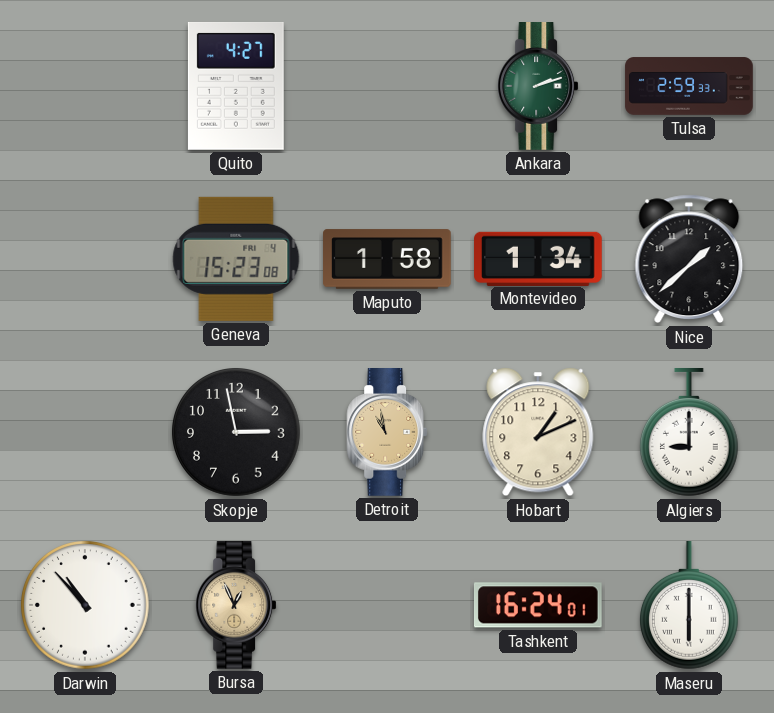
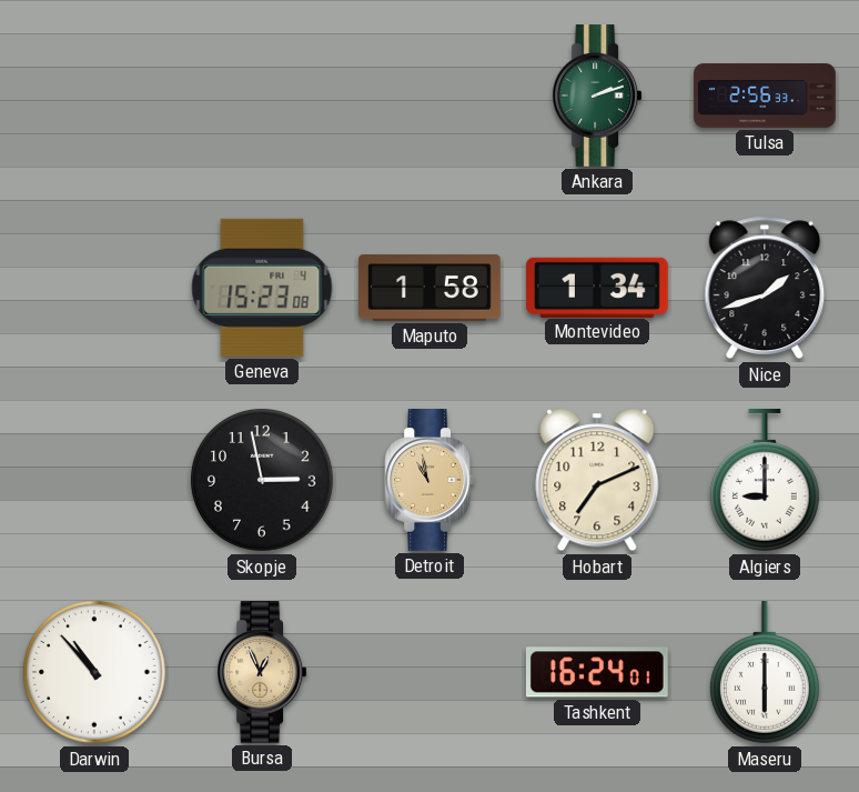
Quito: 4:27 -> none
Tulsa: 2:59 -> 2:56
Nice: 1:38 -> 1:42
Hobart: 1:11 -> 7:11
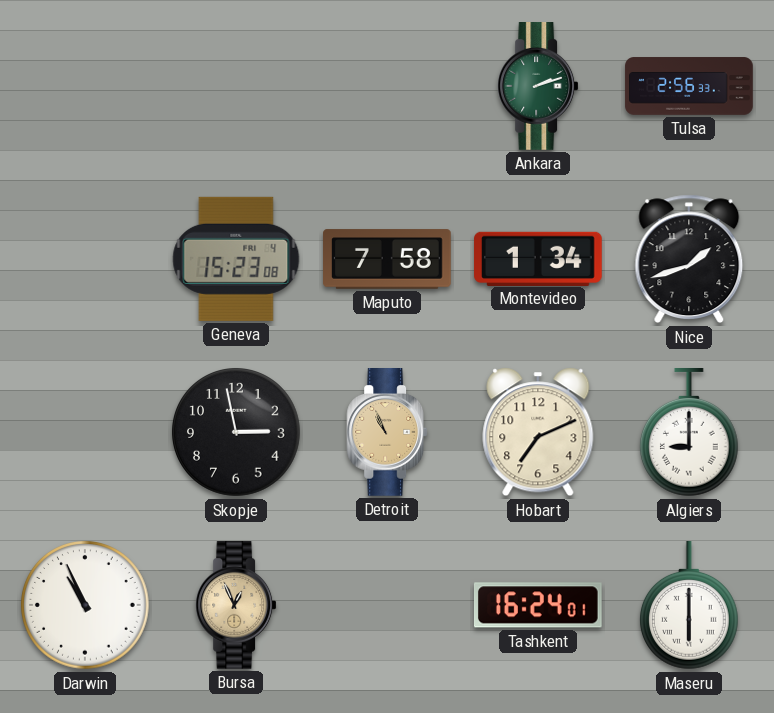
Maputo: 1:58 -> 7:58
Detroit: 10:58 -> 10:56
Darwin: 10:53 -> 10:56
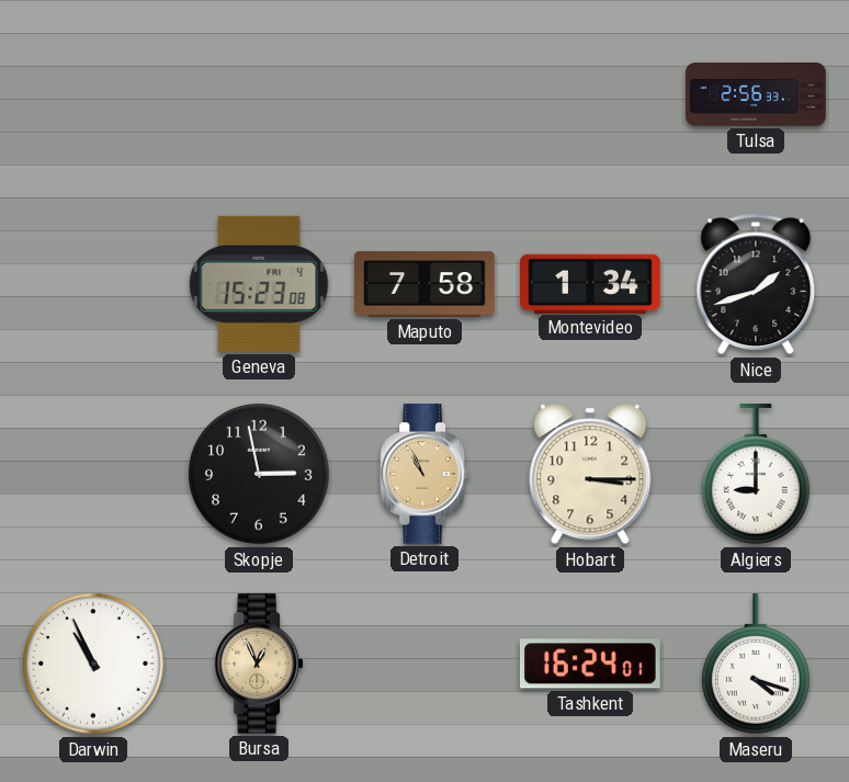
Ankara: 2:12 -> none
Hobart: 7:11 -> 3:15
Maseru: 6:00 -> 4:18
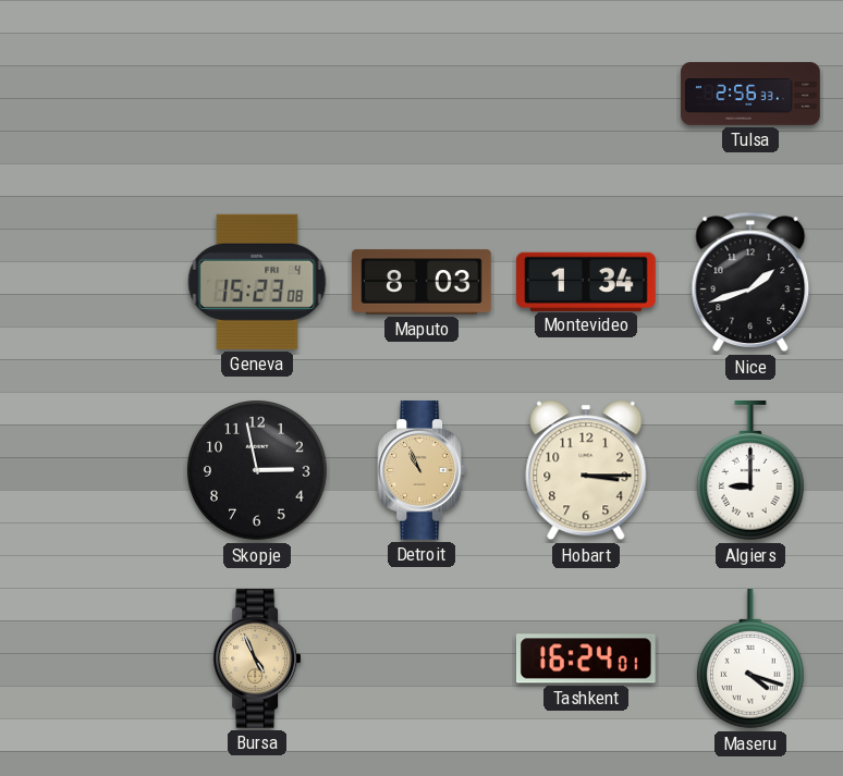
Maputo: 7:58 -> 8:03
Darwin: 10:56 -> none
Bursa: 12:56 -> 4:56
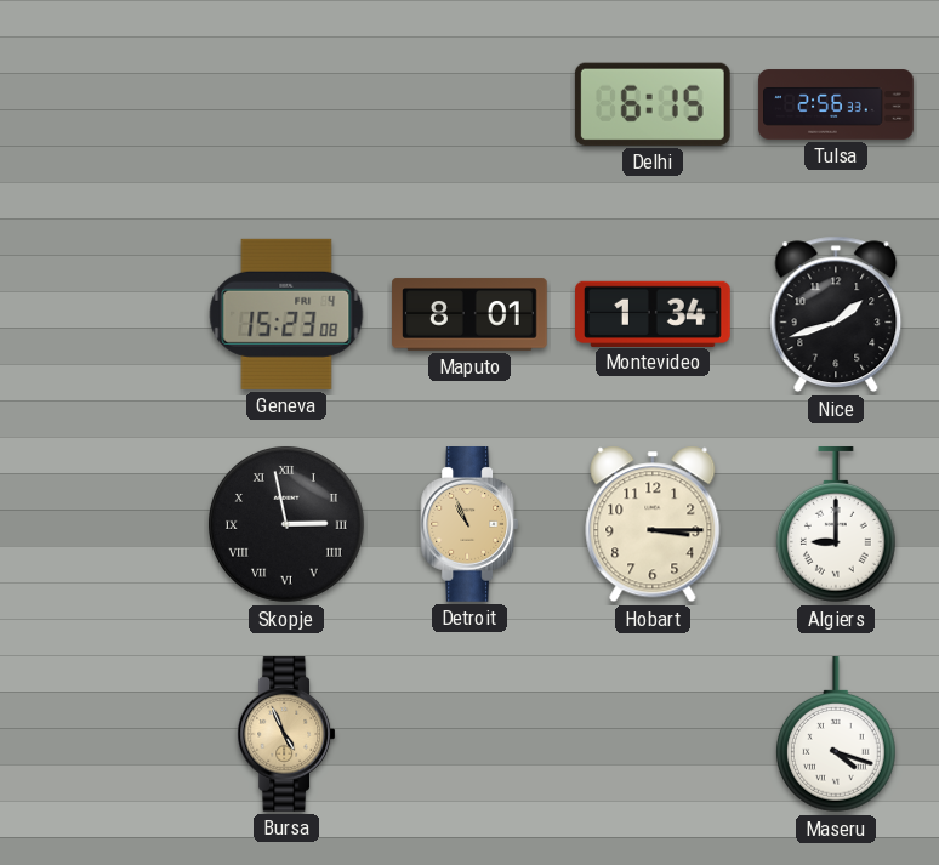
Delhi: none -> 6:15
Maputo: 8:03 -> 8:01
Skopje numerals: Arabic -> Roman
Tashkent: 16:24 -> none
